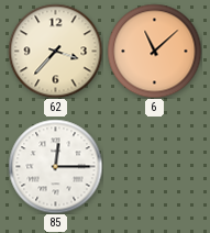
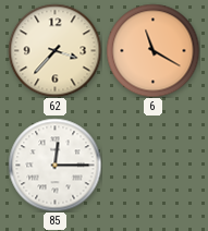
6: 11:08 -> 11:20
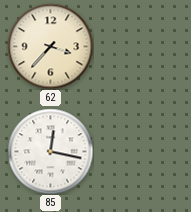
6: 11:20 -> none
85: 12:15 -> 12:17
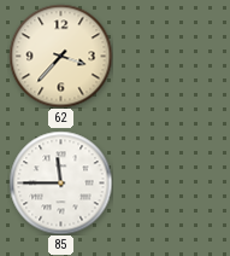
85: 12:17 -> 11:45
